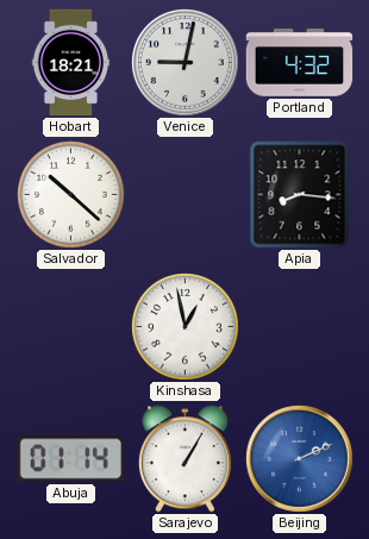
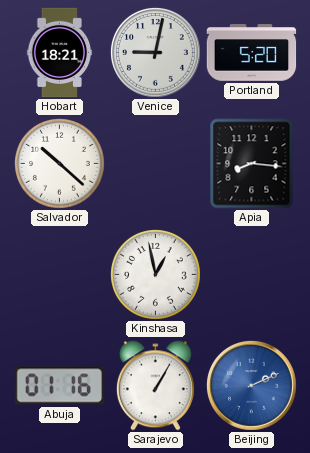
Portland: 4:32 -> 5:20
Abuja: 01:14 -> 01:16
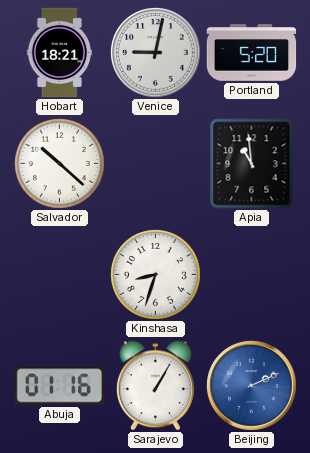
Apia: 8:16 -> 10:59
Kinshasa: 12:58 -> 8:33
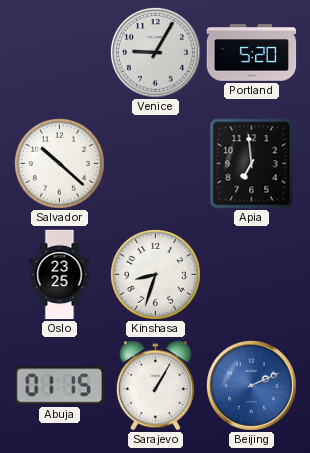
Hobart: 18:21 -> none
Venice: 9:02 -> 9:05
Apia: 10:59 -> 6:59
Oslo: none -> 23:25
Abuja: 01:16 -> 01:15
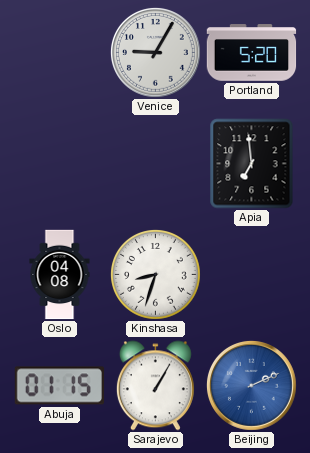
Salvador: 10:22 -> none
Oslo: 23:25 -> 04:08
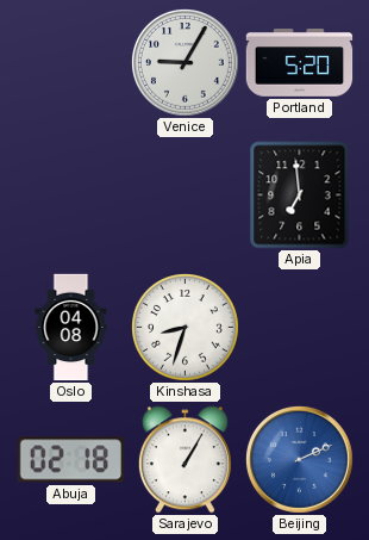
Abuja: 01:15 -> 02:18
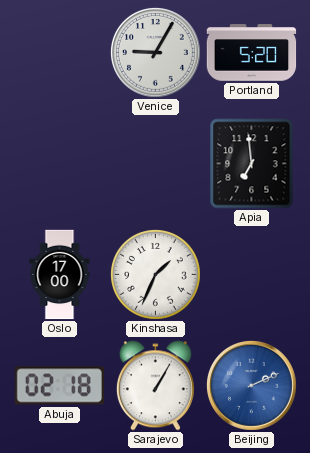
Oslo: 04:08 -> 17:00
Kinshasa: 8:33 -> 1:34
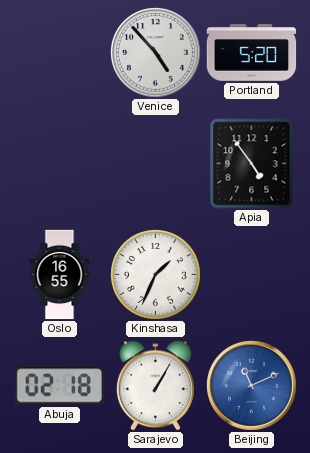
Venice: 9:05 -> 4:53
Apia: 6:59 -> 4:54
Oslo: 17:00 -> 16:55
Beijing: 2:11 -> 11:11
